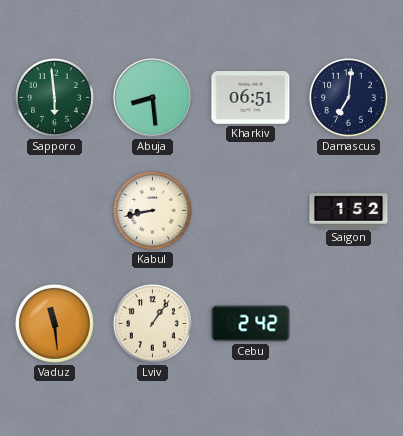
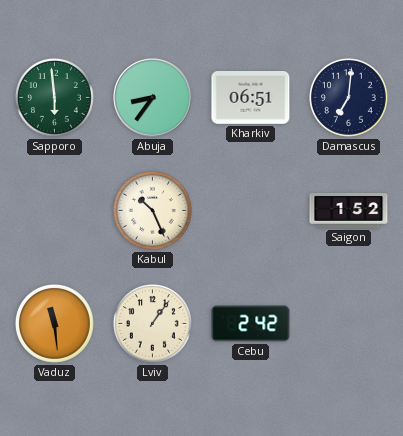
Abuja: 8:29 -> 8:36
Kabul: 8:43 -> 10:26
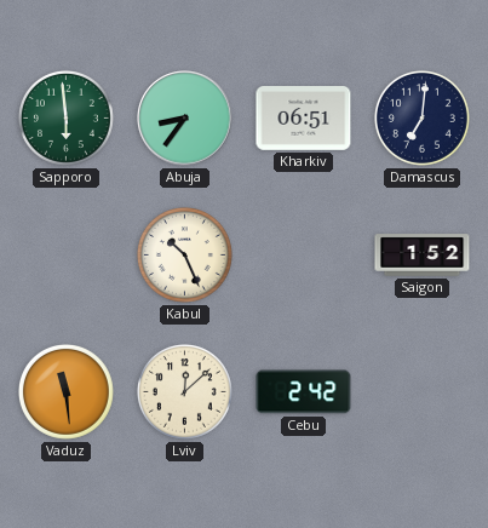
Lviv: 1:06 -> 12:08
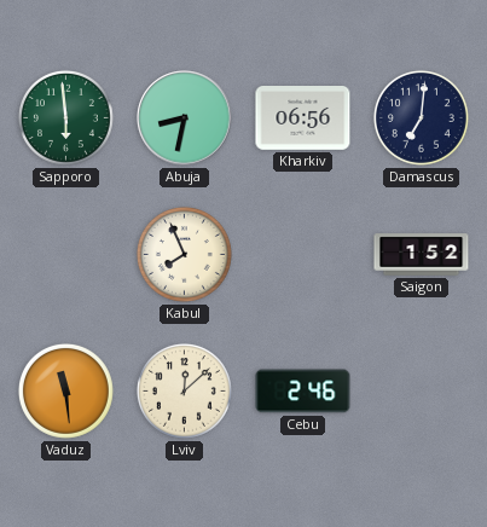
Abuja: 8:36 -> 8:32
Kharkiv: 06:51 -> 06:56
Kabul: 10:26 -> 7:56
Cebu: 2:42 -> 2:46
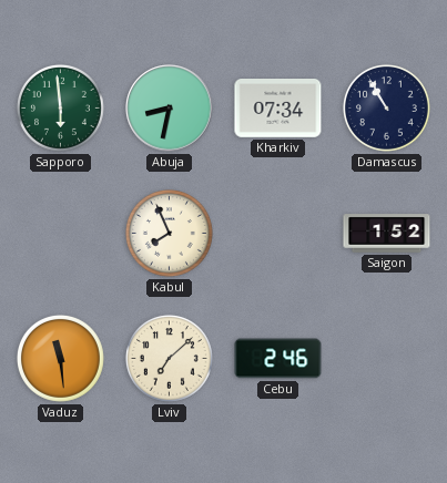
Kharkiv: 06:56 -> 07:34
Damascus: 7:01 -> 10:55
Lviv: 12:08 -> 7:08
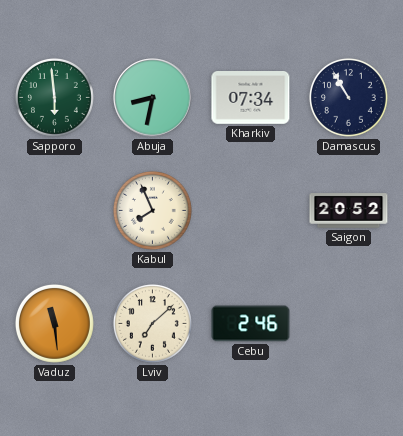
Saigon: 1:52 -> 20:52
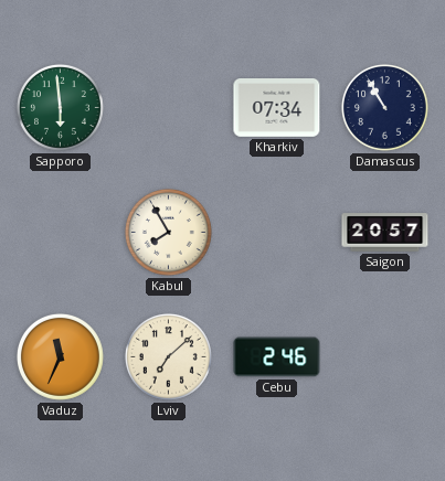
Abuja: 8:32 -> none
Kabul: 7:56 -> 7:55
Saigon: 20:52 -> 20:57
Vaduz: 11:29 -> 11:34
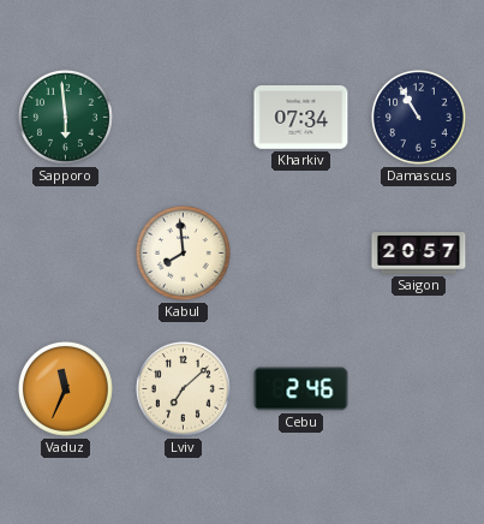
Kabul: 7:55 -> 7:59
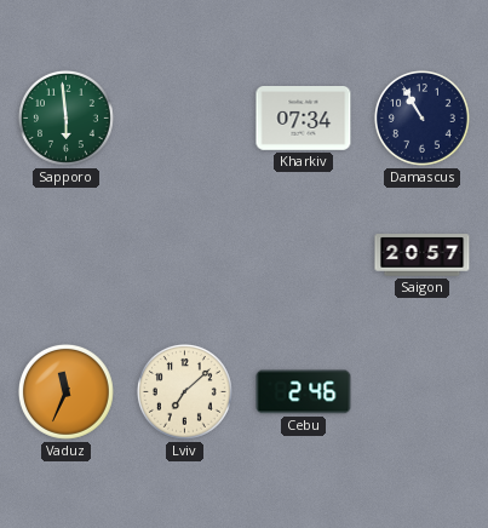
Kabul: 7:59 -> none
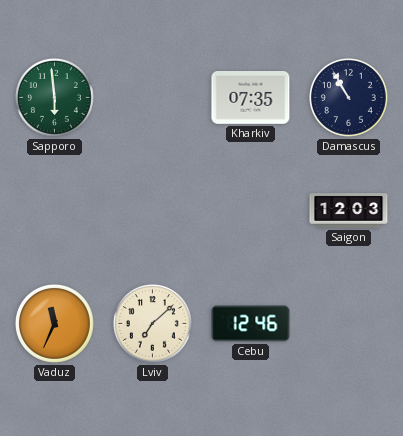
Kharkiv: 07:34 -> 07:35
Saigon: 20:57 -> 12:03
Cebu: 2:46 -> 12:46
